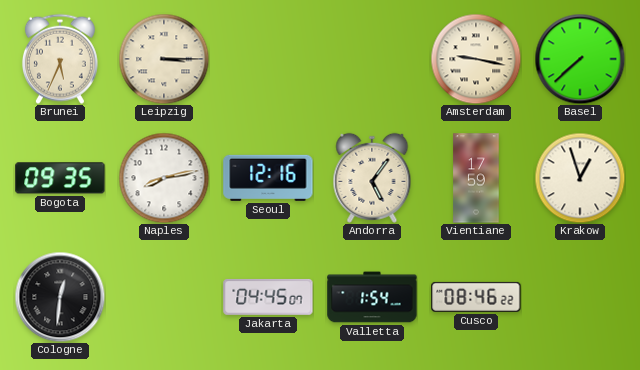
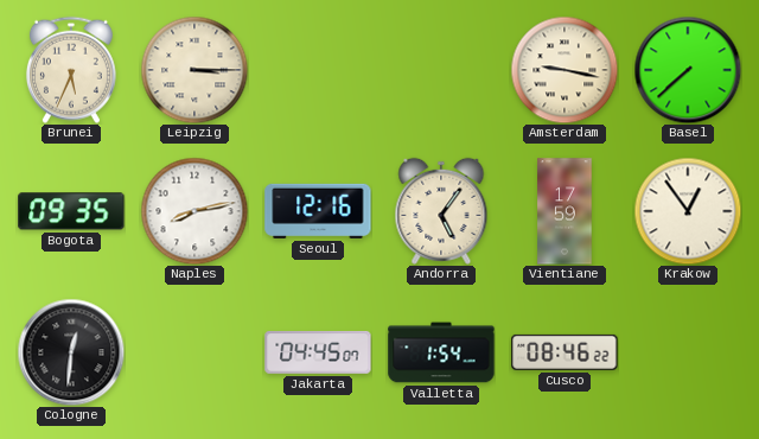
Krakow: 12:57 -> 12:54
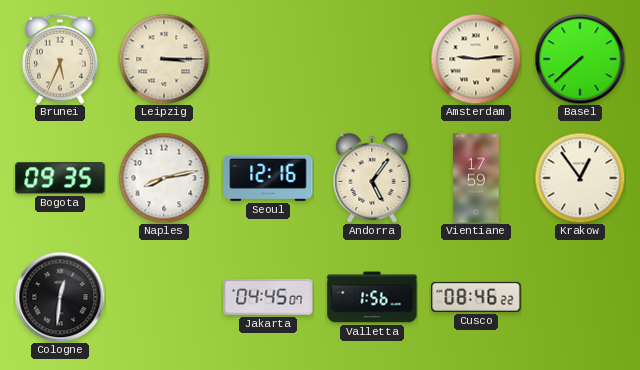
Amsterdam: 9:17 -> 9:14
Valletta: 1:54 -> 1:56
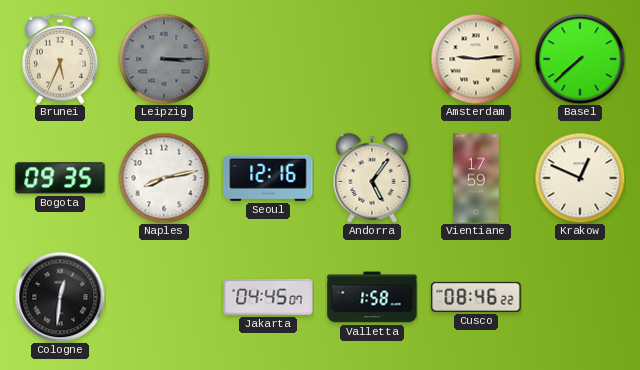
Leipzig dial: cream -> grey
Krakow: 12:54 -> 12:49
Valletta: 1:56 -> 1:58
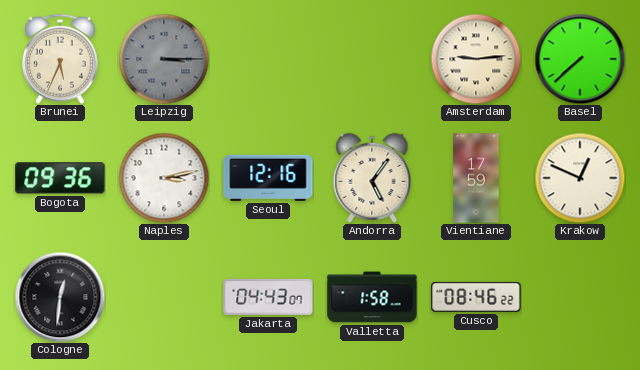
Bogota: 09:35 -> 09:36
Naples: 8:13 -> 3:13
Jakarta: 04:45 -> 04:43
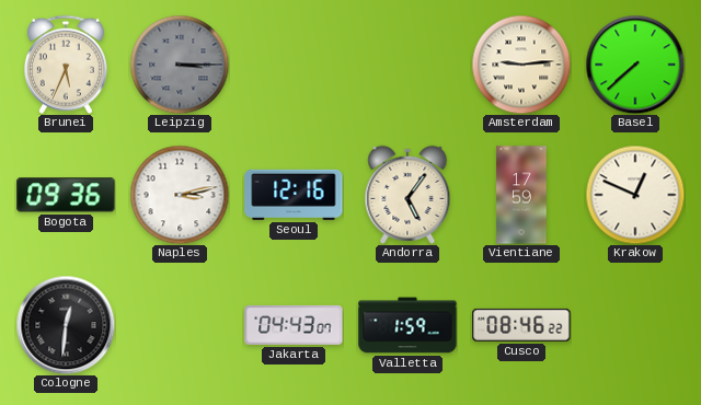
Valletta: 1:58 -> 1:59
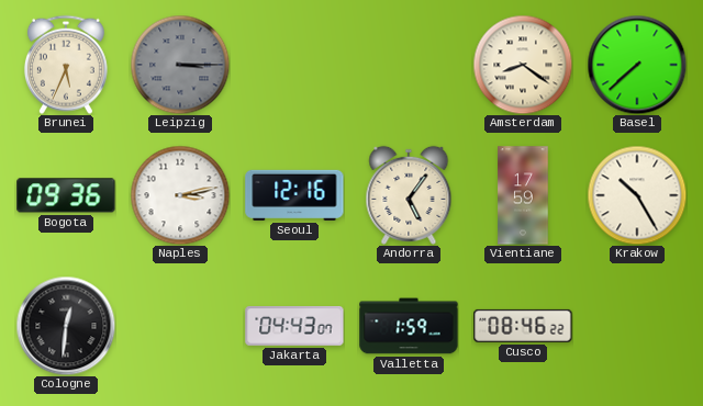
Amsterdam: 9:14 -> 8:21
Krakow: 12:49 -> 10:25
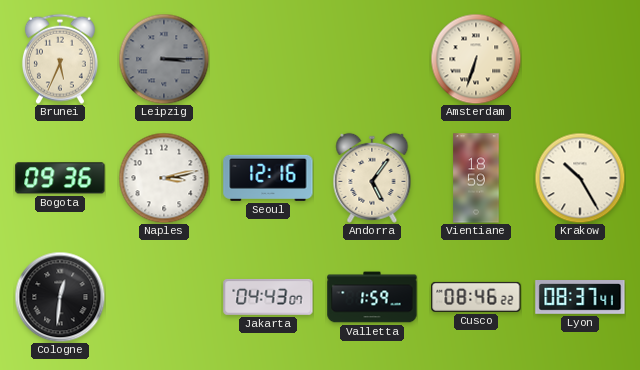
Amsterdam: 8:21 -> 6:33
Basel: 7:38 -> none
Vientiane: 17:59 -> 18:59
Lyon: none -> 08:37
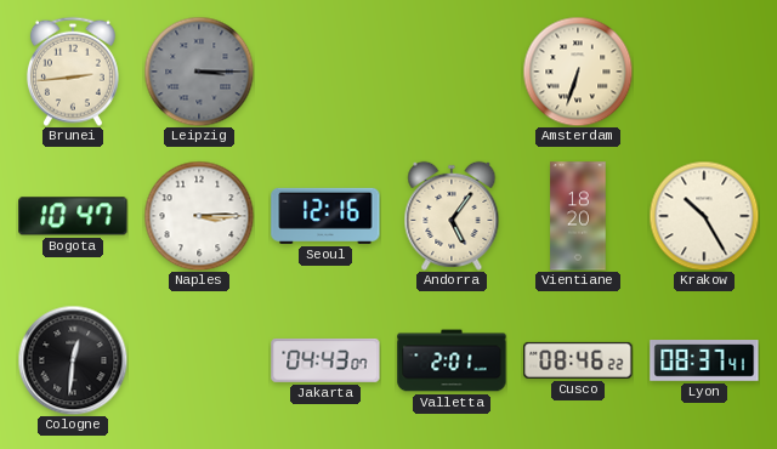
Brunei: 5:34 -> 2:44
Bogota: 09:36 -> 10:47
Naples: 3:13 -> 3:15
Vientiane: 18:59 -> 18:20
Valletta: 1:59 -> 2:01
